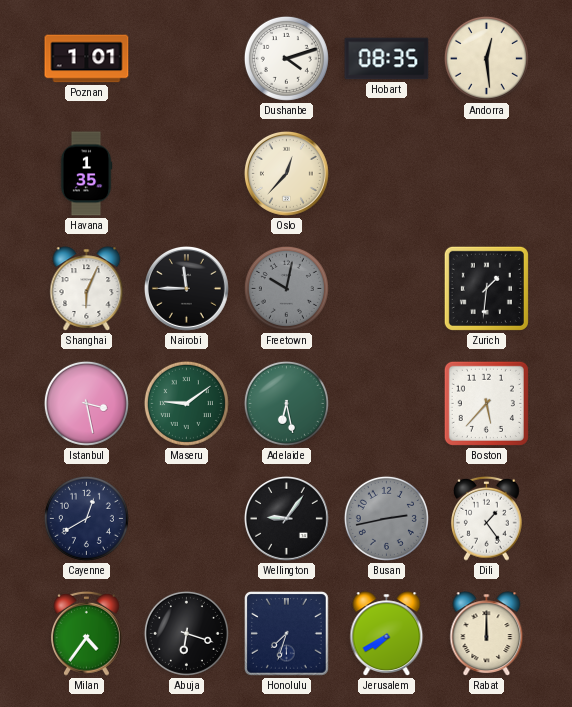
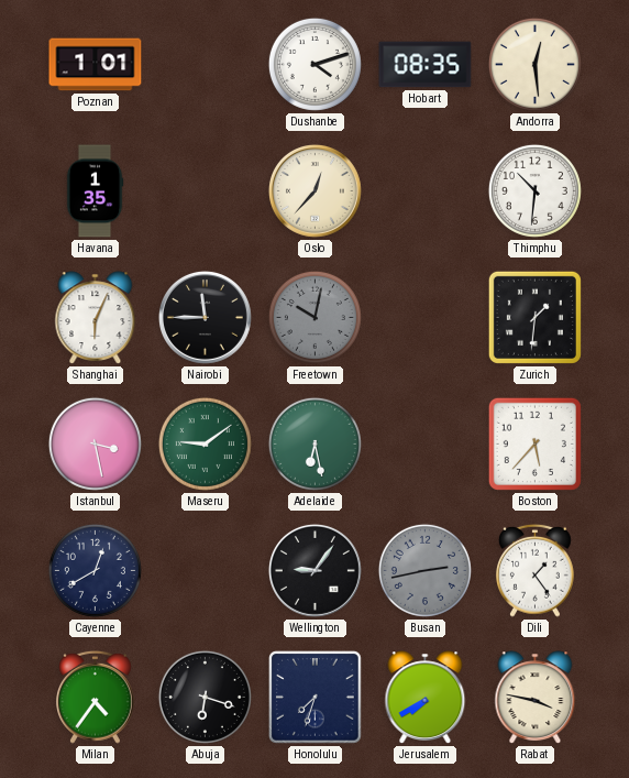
Thimphu: none -> 10:31
Rabat: 12:00 -> 3:47
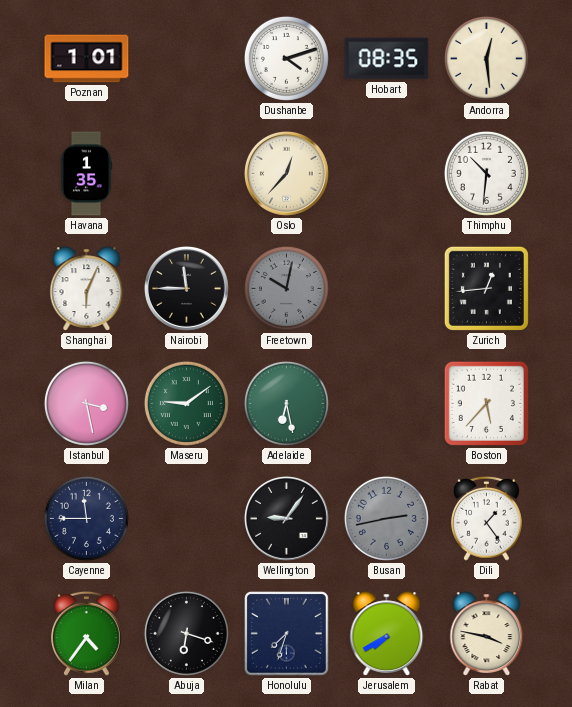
Zurich: 1:31 -> 12:44
Cayenne: 12:40 -> 11:45
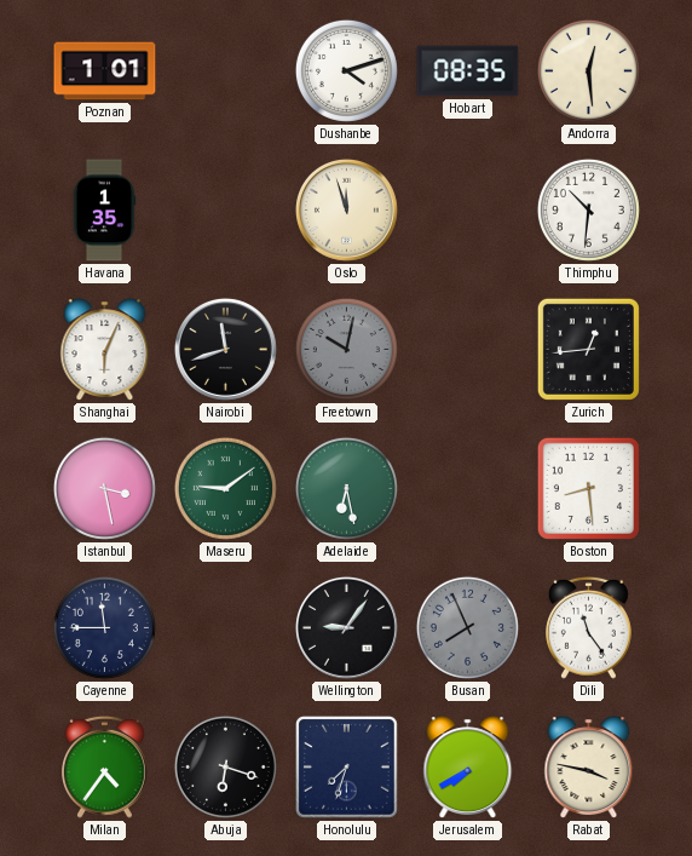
Oslo: 12:37 -> 11:57
Nairobi: 11:45 -> 11:42
Boston: 5:37 -> 8:29
Busan: 2:43 -> 7:56
Dili: 1:24 -> 11:24
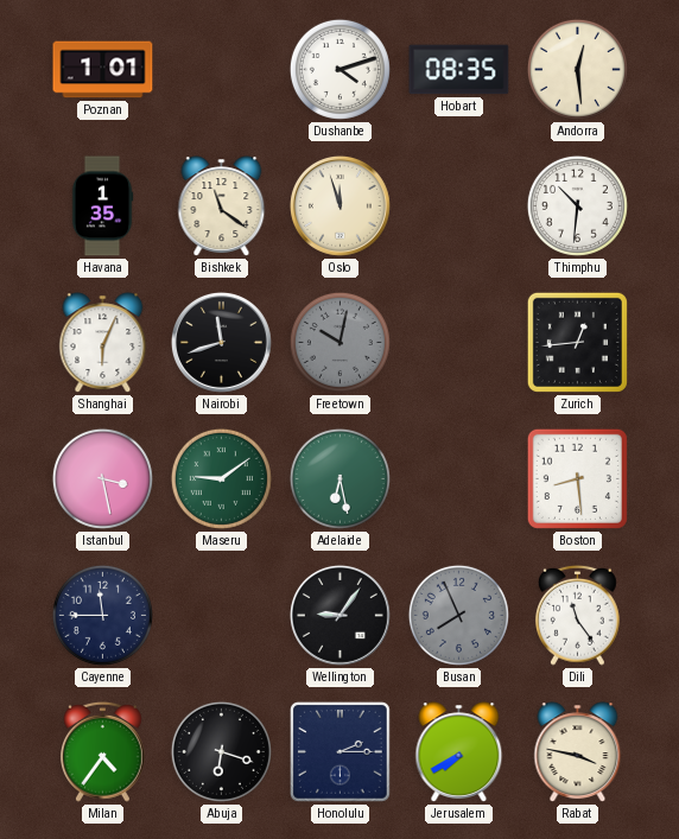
Bishkek: none -> 11:21
Honolulu: 7:33 -> 2:15
